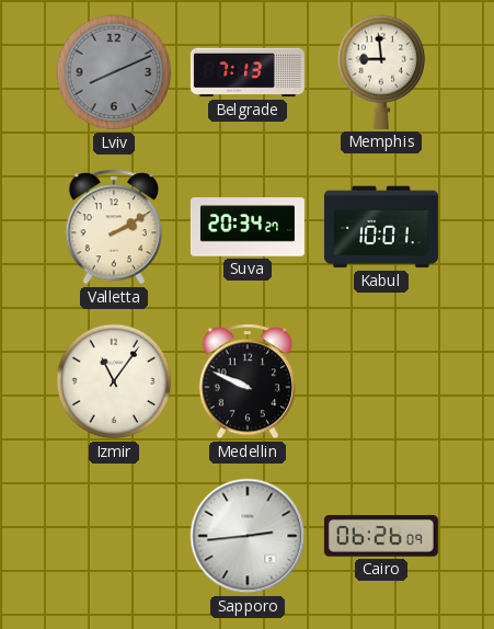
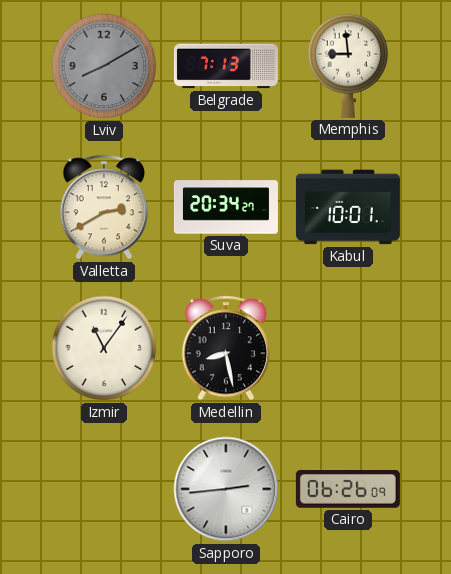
Lviv: 8:11 -> 8:10
Valletta: 2:10 -> 2:40
Medellin: 9:49 -> 8:28
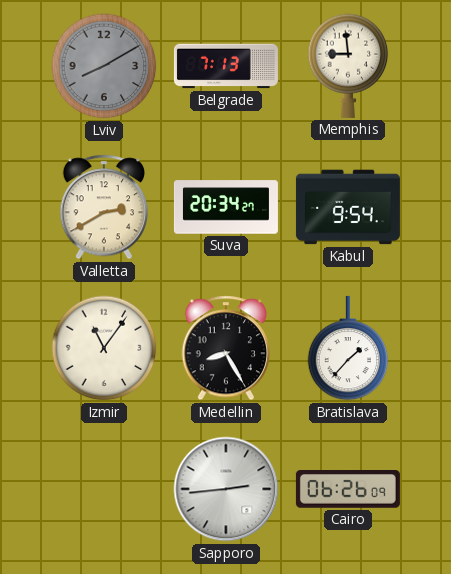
Kabul: 10:01 -> 9:54
Medellin: 8:28 -> 8:25
Bratislava: none -> 1:37
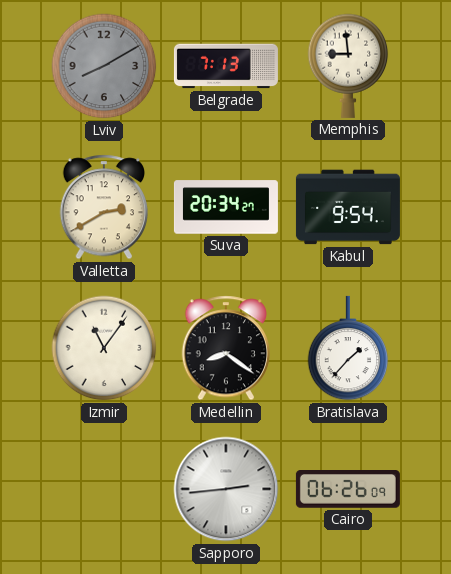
Medellin: 8:25 -> 8:21
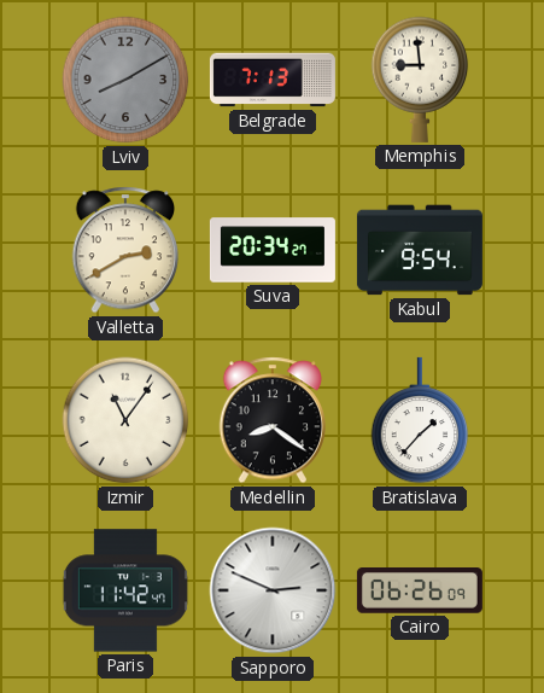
Paris: none -> 11:42
Sapporo: 2:44 -> 2:49
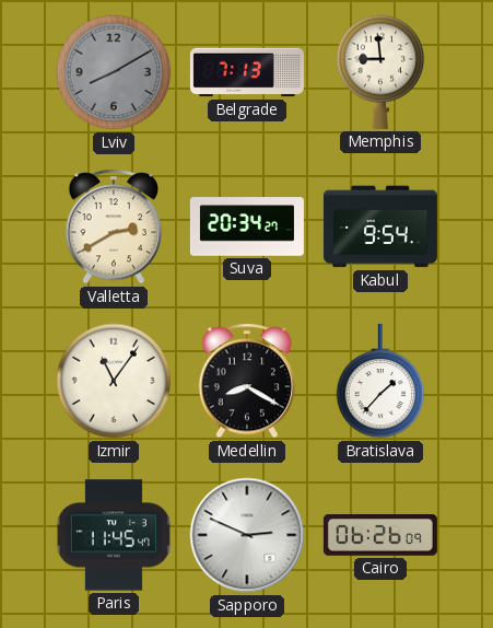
Medellin: 8:21 -> 8:20
Paris: 11:42 -> 11:45
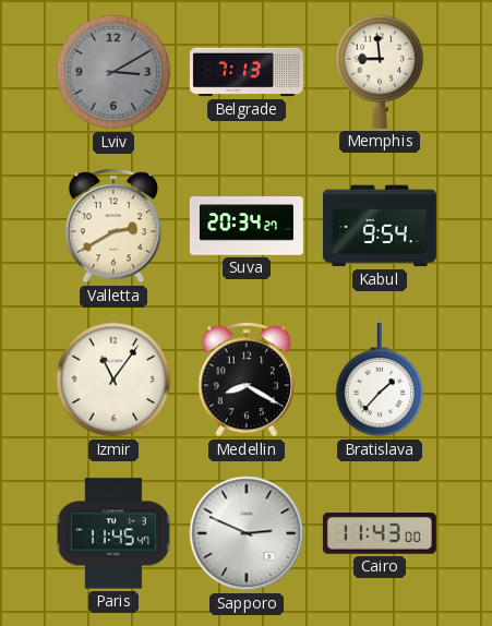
Lviv: 8:10 -> 3:10
Cairo: 06:26 -> 11:43
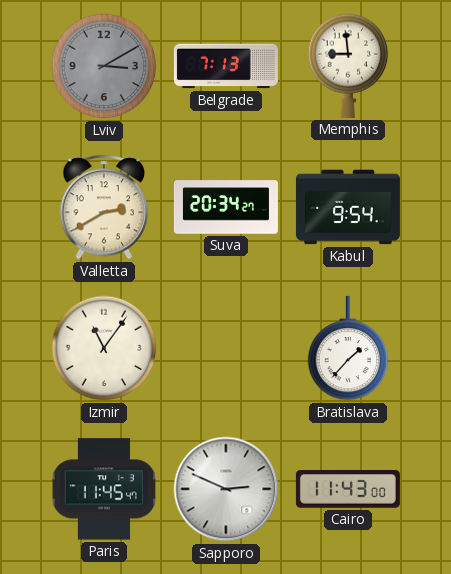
Medellin: 8:20 -> none
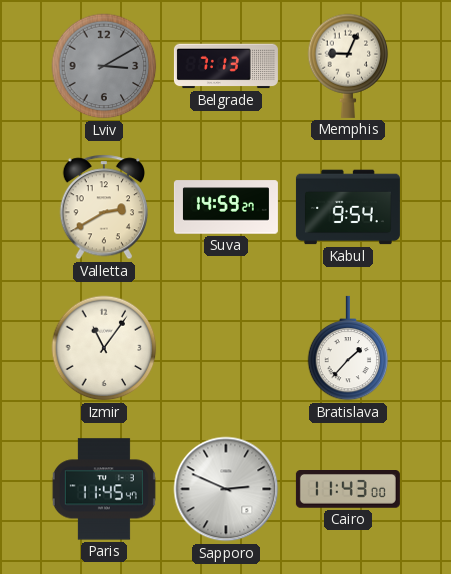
Memphis: 8:59 -> 9:04
Suva: 20:34 -> 14:59
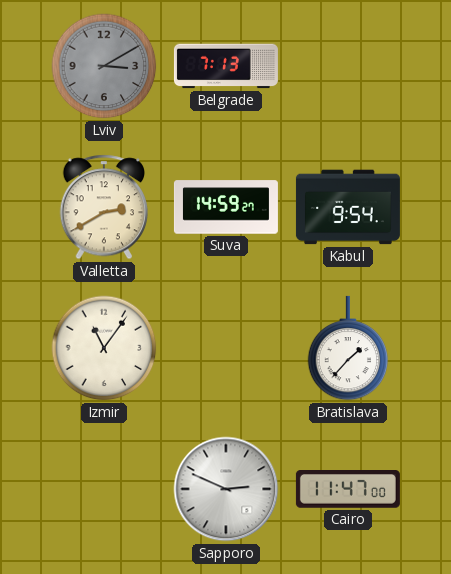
Memphis: 9:04 -> none
Paris: 11:45 -> none
Cairo: 11:43 -> 11:47
